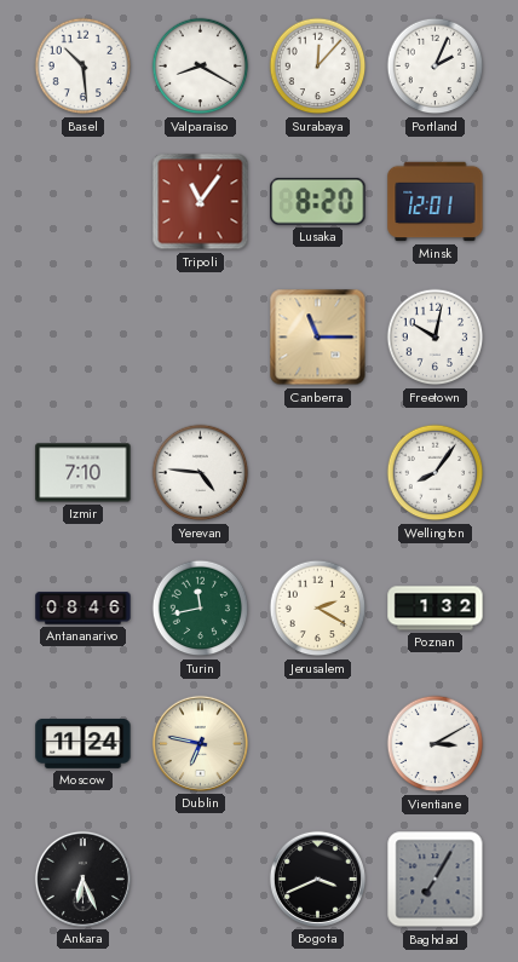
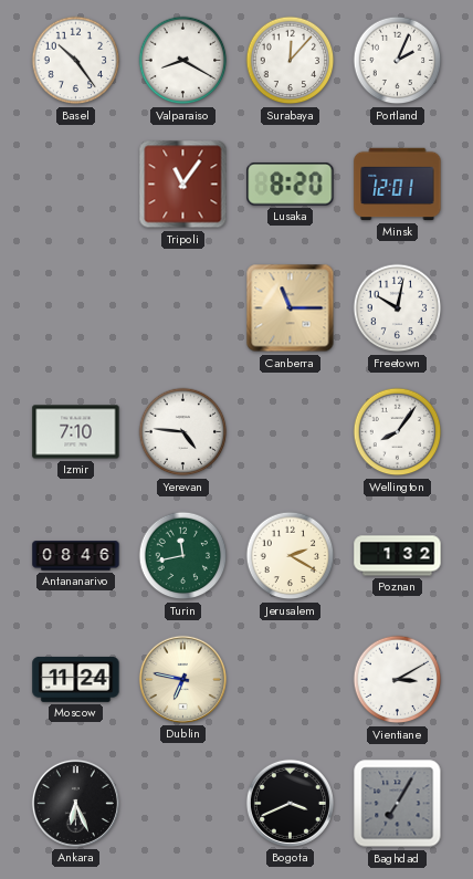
Basel: 10:29 -> 10:24
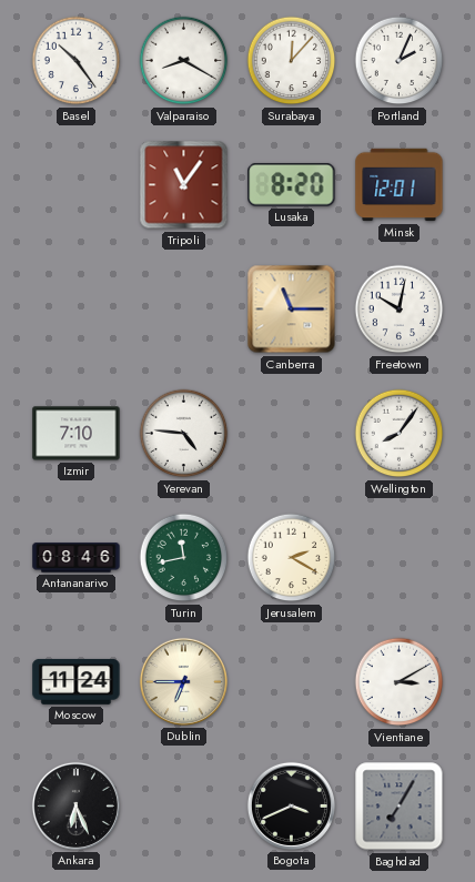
Poznan: 1:32 -> none
Dublin: 6:47 -> 6:45
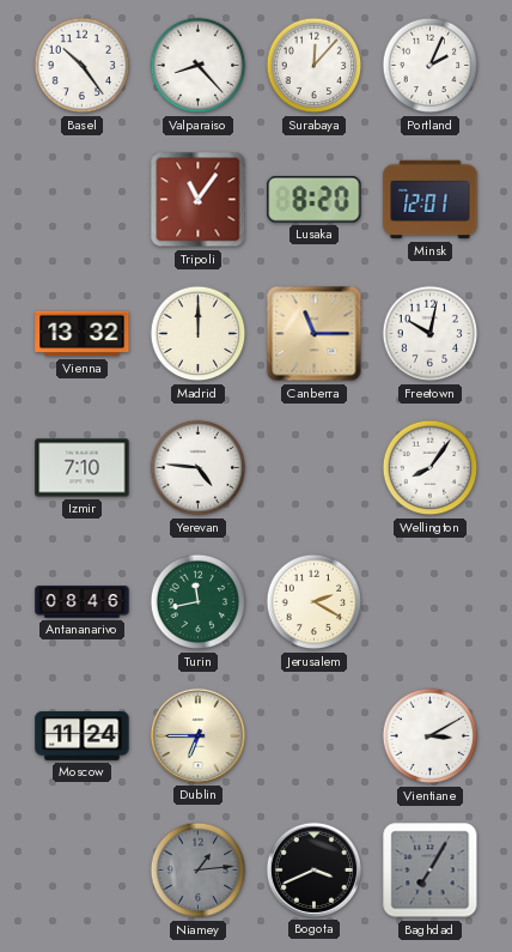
Valparaiso: 8:20 -> 8:23
Vienna: none -> 13:32
Madrid: none -> 12:00
Ankara: 6:26 -> none
Niamey: none -> 1:14
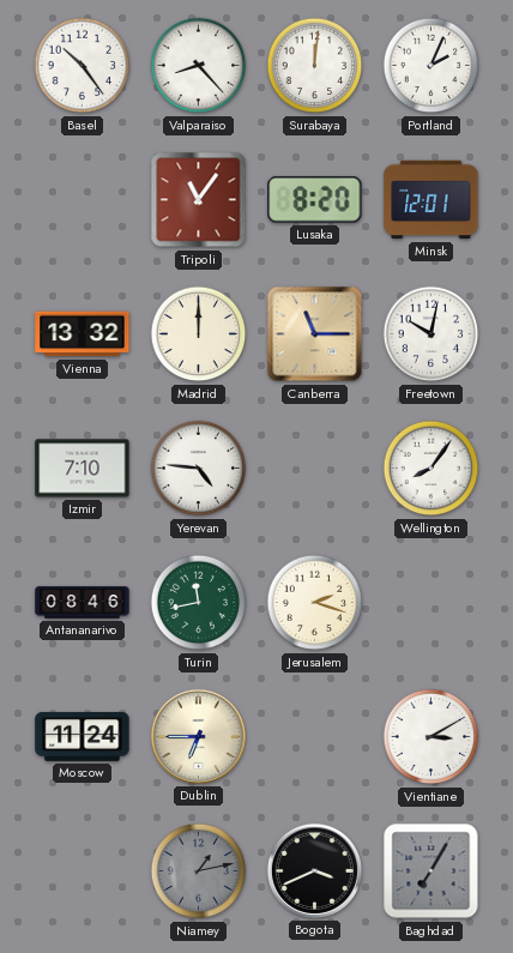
Surabaya: 12:07 -> 12:01
Jerusalem: 2:20 -> 2:18
Niamey: 1:14 -> 1:13
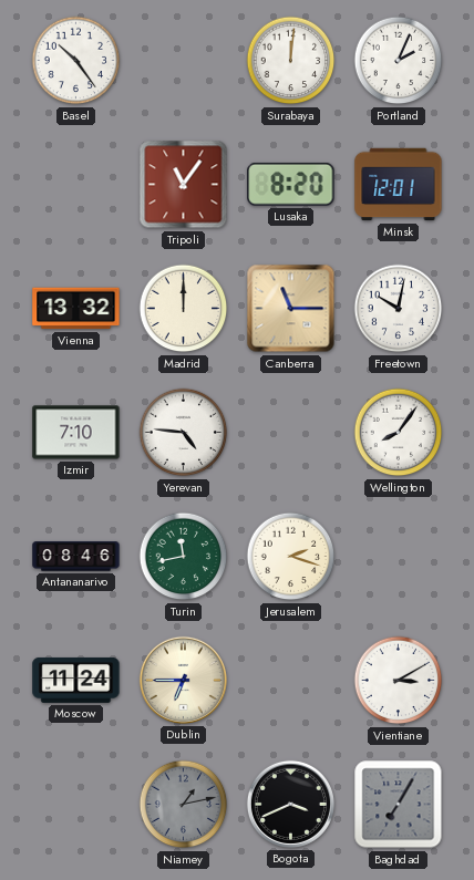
Valparaiso: 8:23 -> none
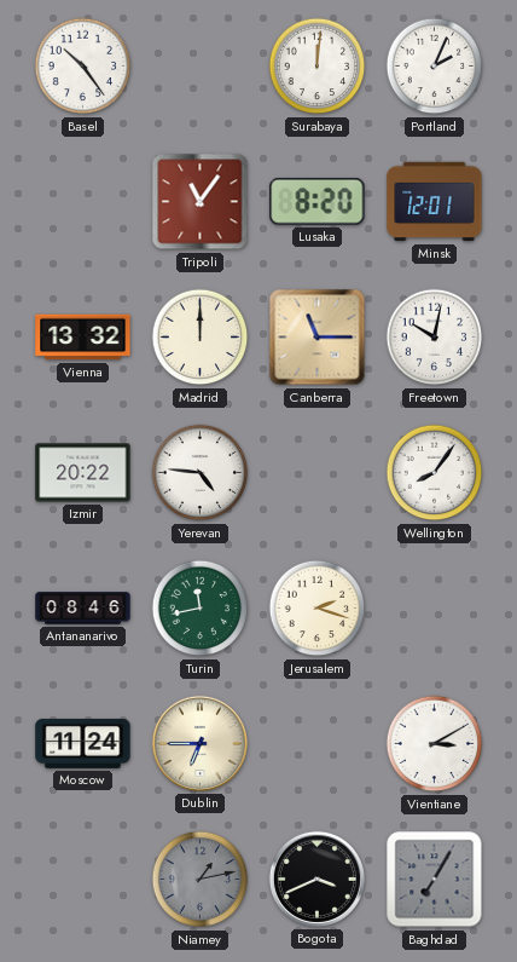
Izmir: 7:10 -> 20:22
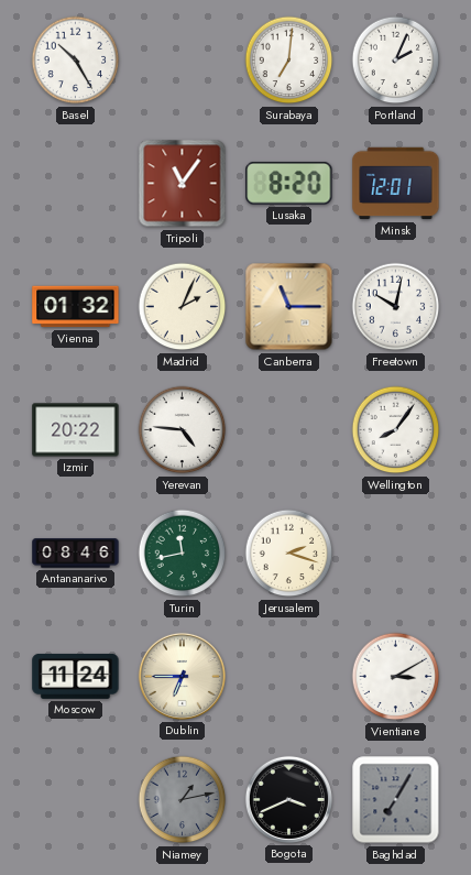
Basel: 10:24 -> 10:25
Surabaya: 12:01 -> 7:01
Vienna: 13:32 -> 01:32
Madrid: 12:00 -> 2:04
